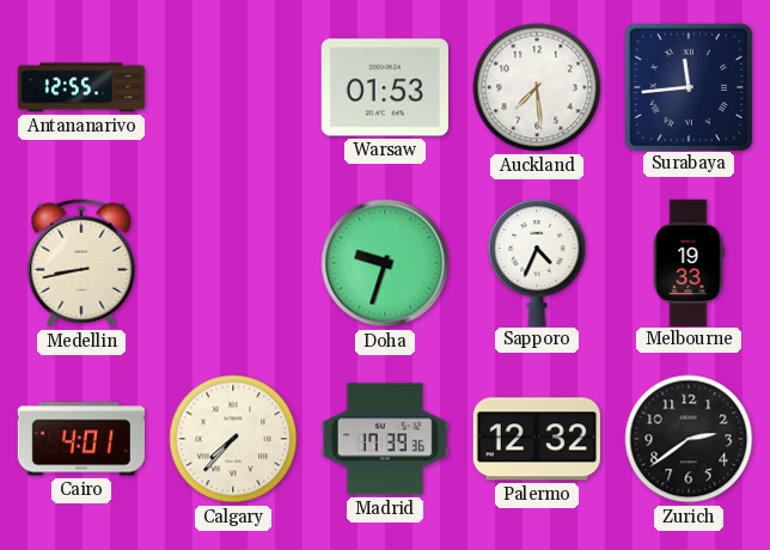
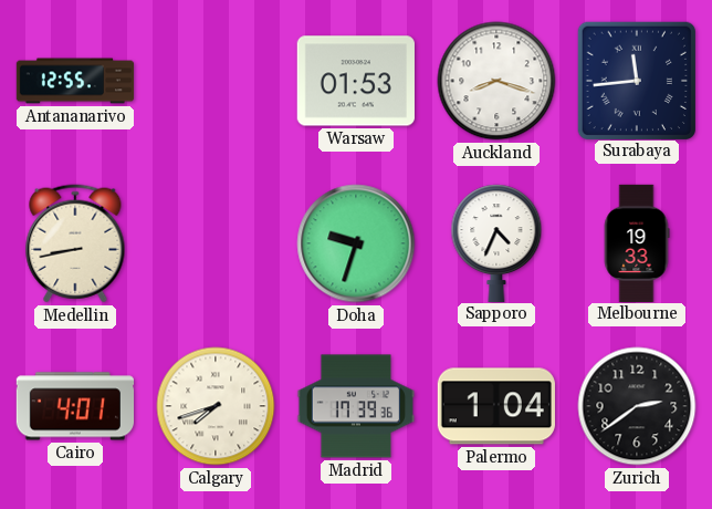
Auckland: 7:29 -> 8:18
Calgary: 7:37 -> 7:42
Palermo: 12:32 -> 1:04
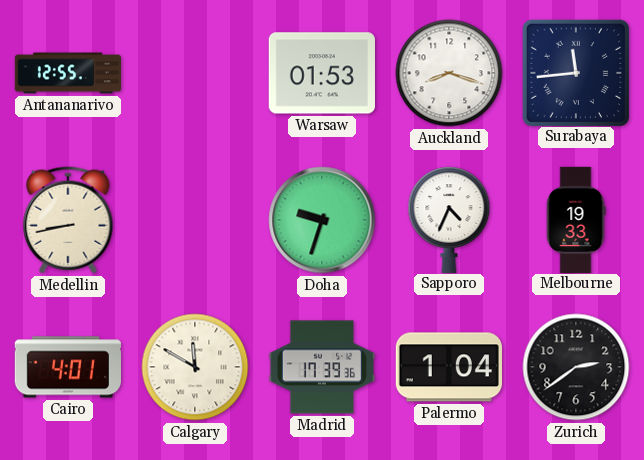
Calgary: 7:42 -> 11:50
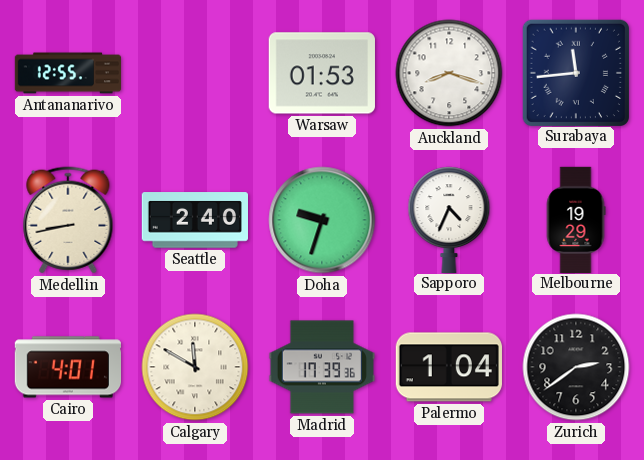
Seattle: none -> 2:40
Melbourne: 19:33 -> 19:29
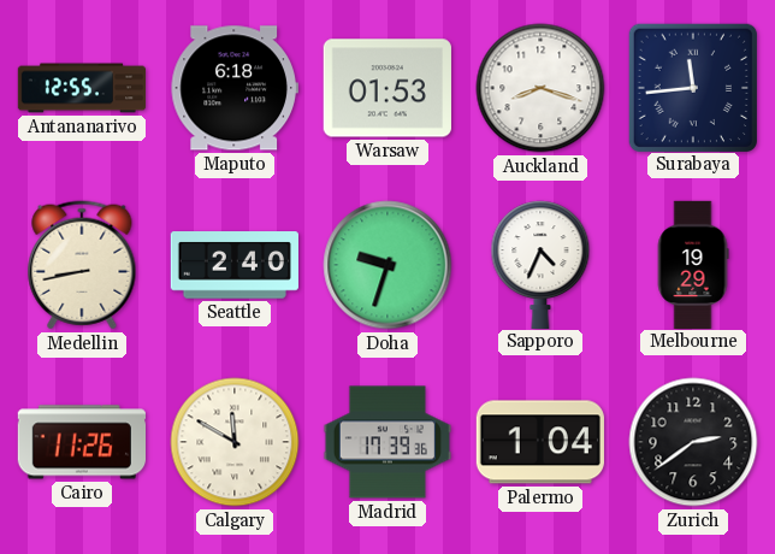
Maputo: none -> 6:18
Cairo: 4:01 -> 11:26
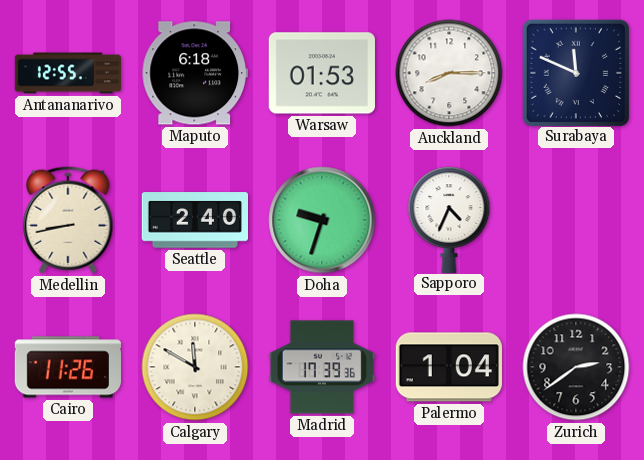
Auckland: 8:18 -> 8:15
Surabaya: 11:44 -> 11:49
Melbourne: 19:29 -> none
